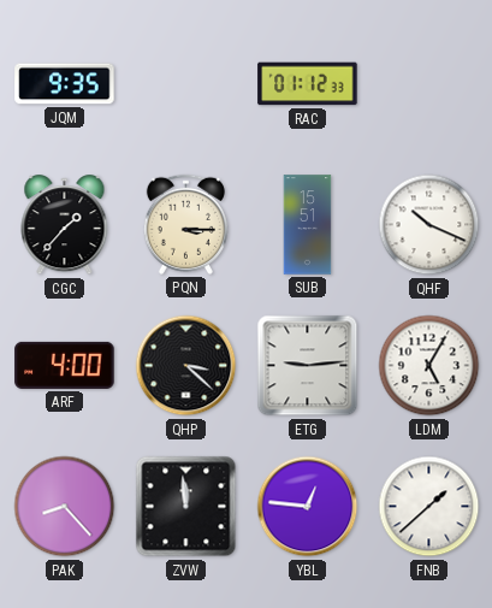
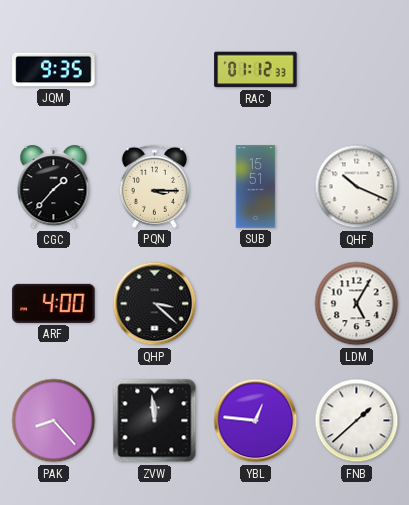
ETG: 9:14 -> none
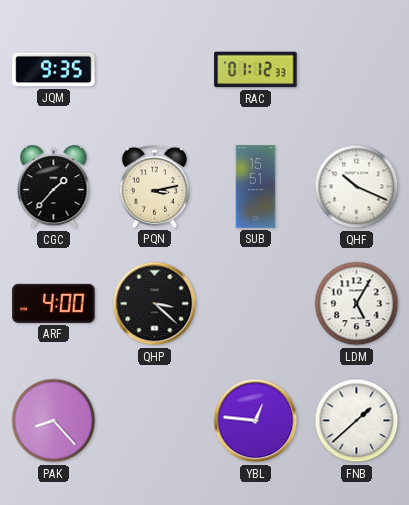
PQN: 3:15 -> 3:13
ZVW: 11:59 -> none
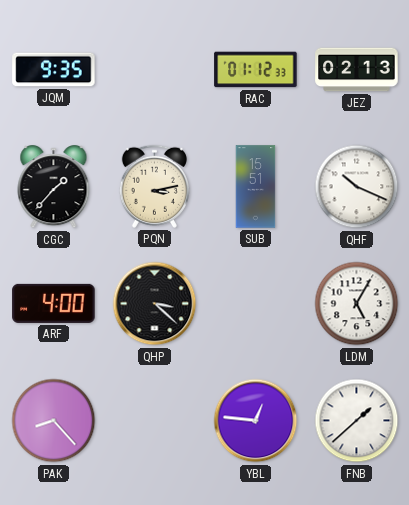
JEZ: none -> 02:13
